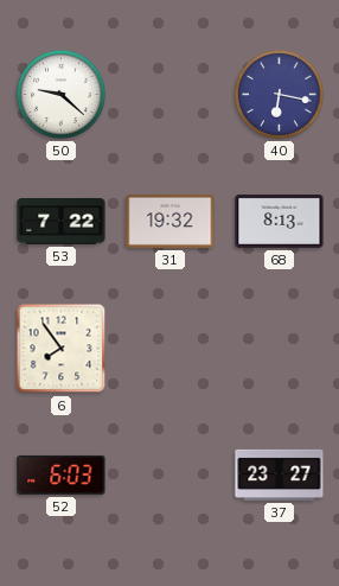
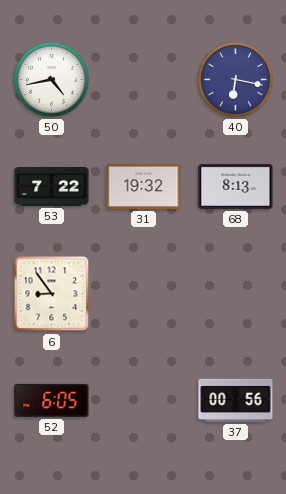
50: 9:22 -> 4:43
6: 7:54 -> 8:54
52: 6:03 -> 6:05
37: 23:27 -> 00:56
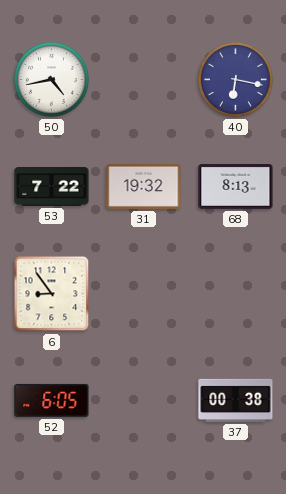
37: 00:56 -> 00:38
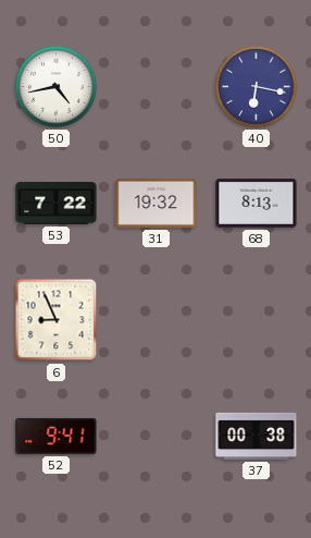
6: 8:54 -> 8:56
52: 6:05 -> 9:41
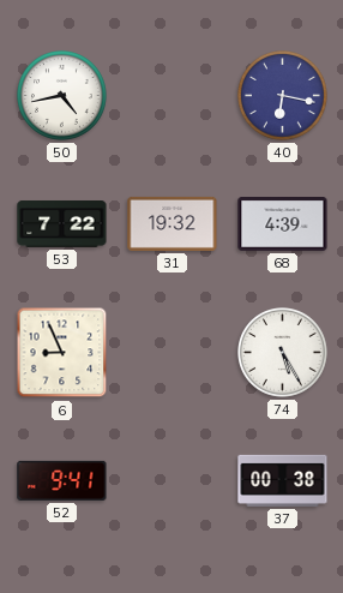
68: 8:13 -> 4:39
74: none -> 5:25
